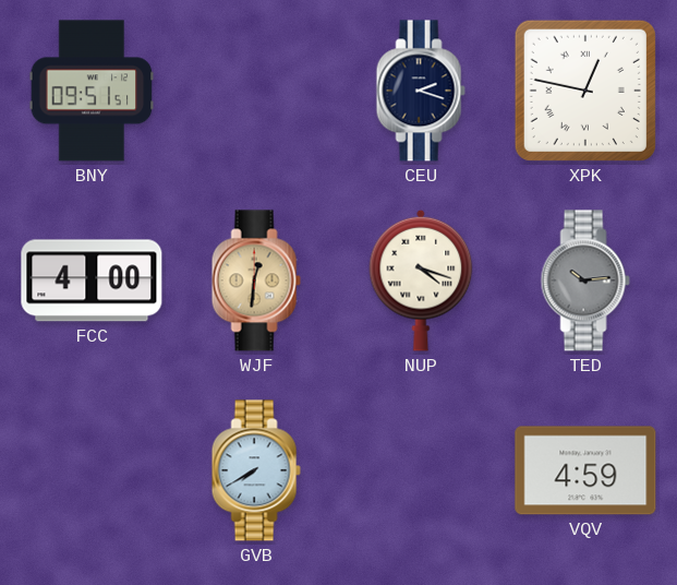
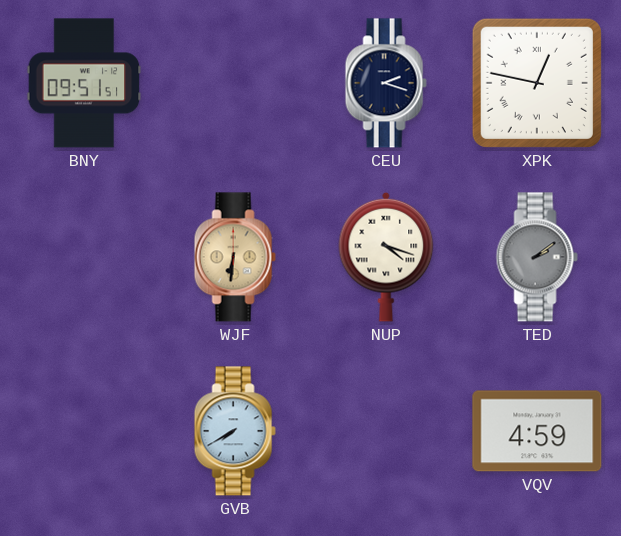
FCC: 4:00 -> none
WJF: 12:31 -> 6:31
TED: 10:14 -> 2:09
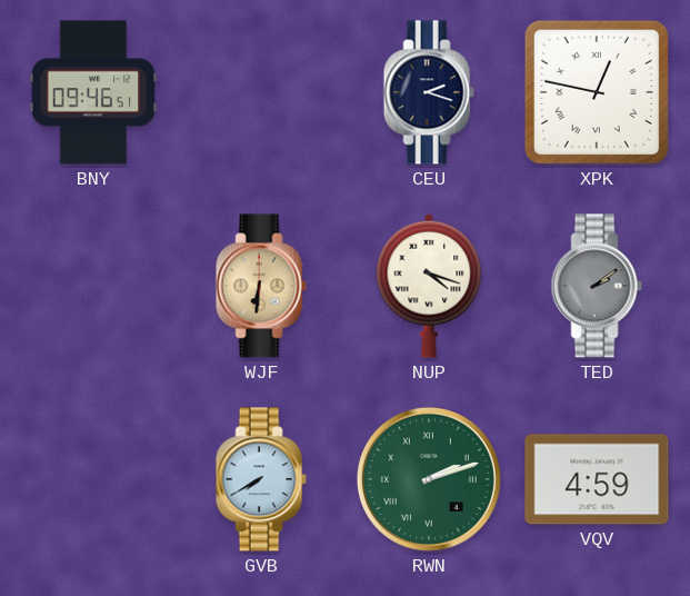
BNY: 09:51 -> 09:46
RWN: none -> 2:12
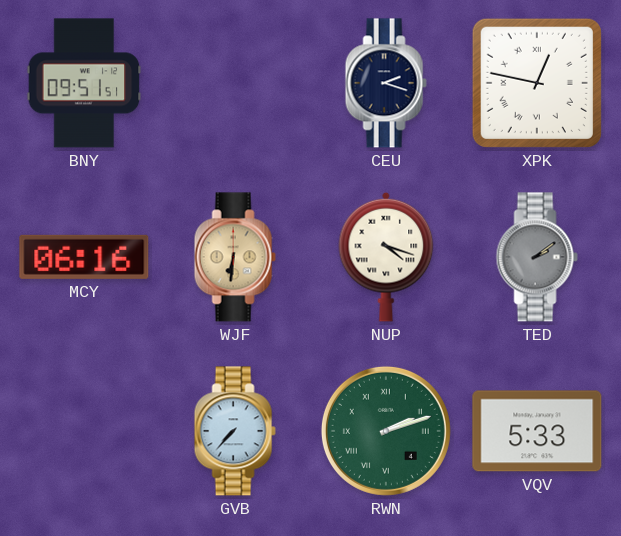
BNY: 09:46 -> 09:51
MCY: none -> 06:16
GVB: 7:40 -> 7:37
VQV: 4:59 -> 5:33
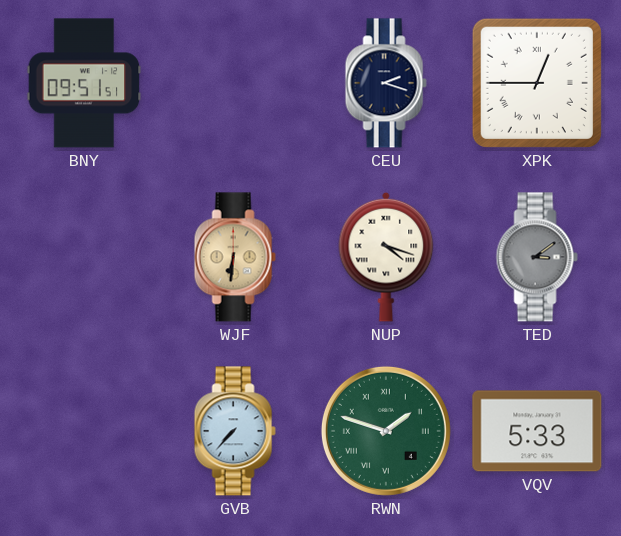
XPK: 12:47 -> 12:45
MCY: 06:16 -> none
TED: 2:09 -> 3:09
RWN: 2:12 -> 1:48
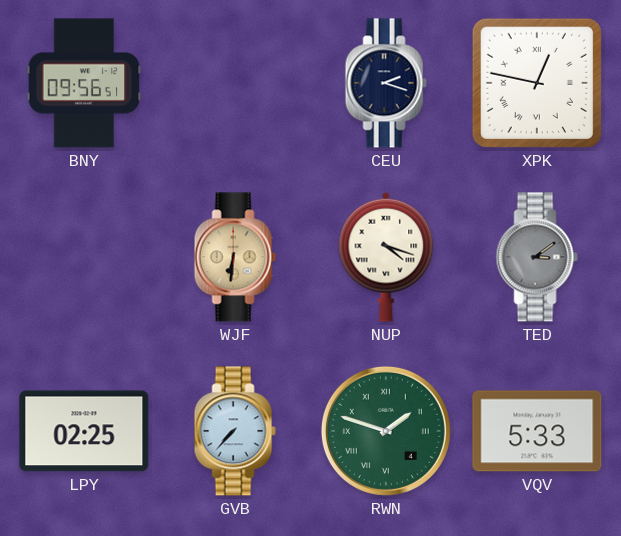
BNY: 09:51 -> 09:56
XPK: 12:45 -> 12:47
LPY: none -> 02:25
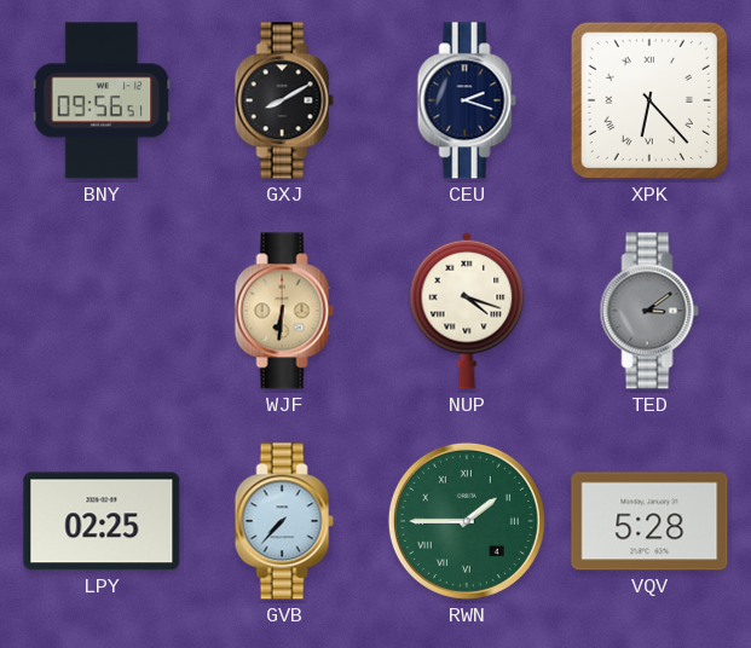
GXJ: none -> 8:10
XPK: 12:47 -> 6:23
RWN: 1:48 -> 1:45
VQV: 5:33 -> 5:28
